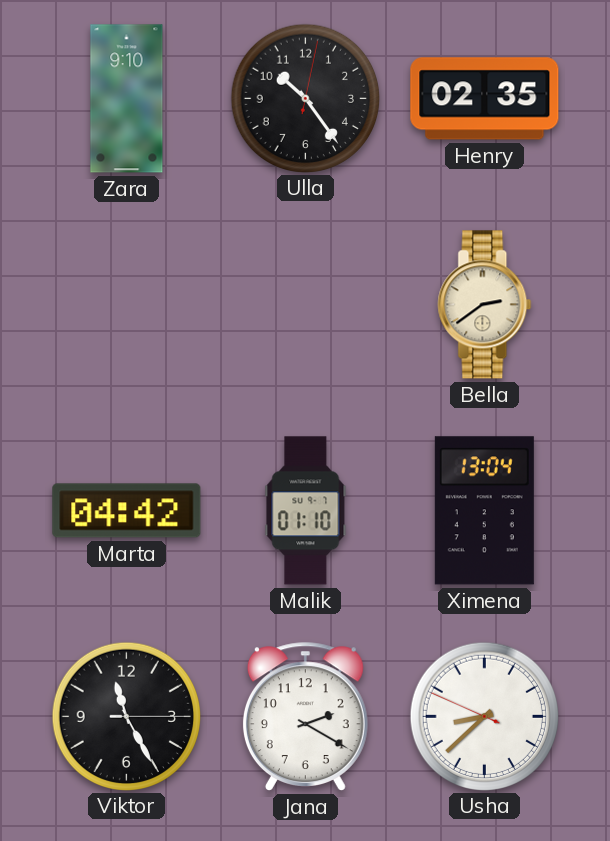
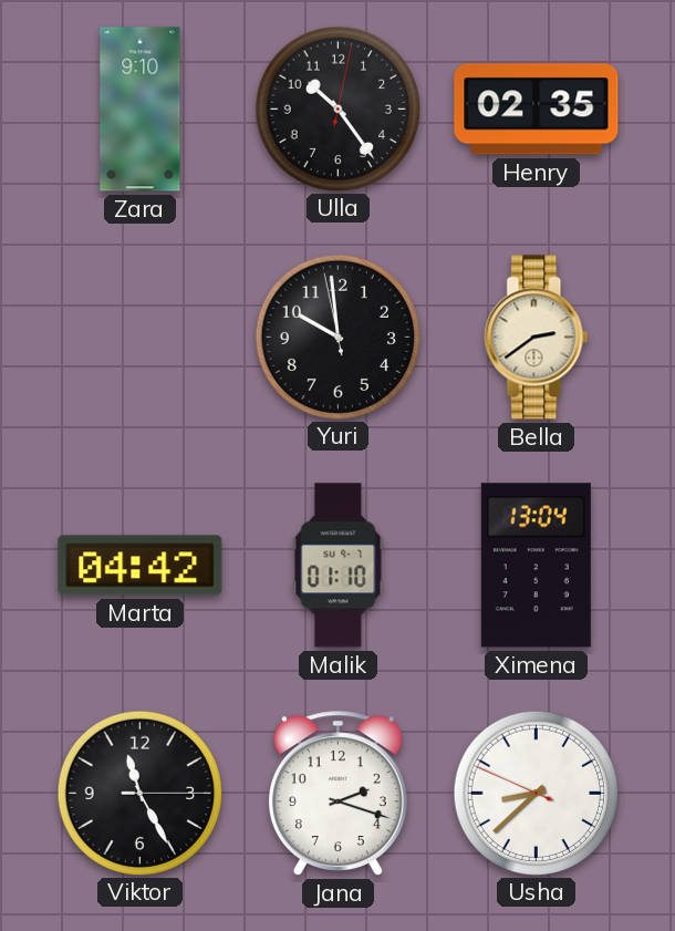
Yuri: none -> 9:58
Jana: 2:20 -> 2:18
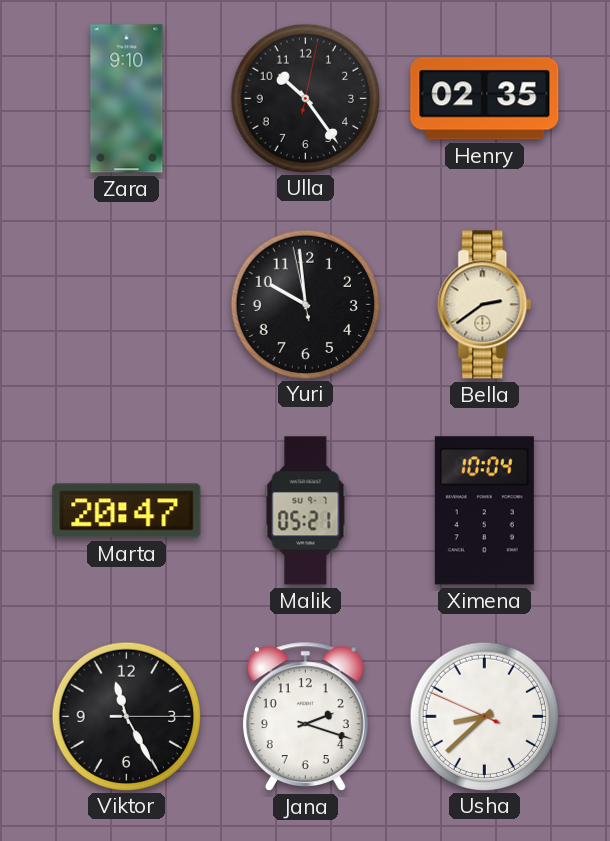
Marta: 04:42 -> 20:47
Malik: 01:10 -> 05:21
Ximena: 13:04 -> 10:04
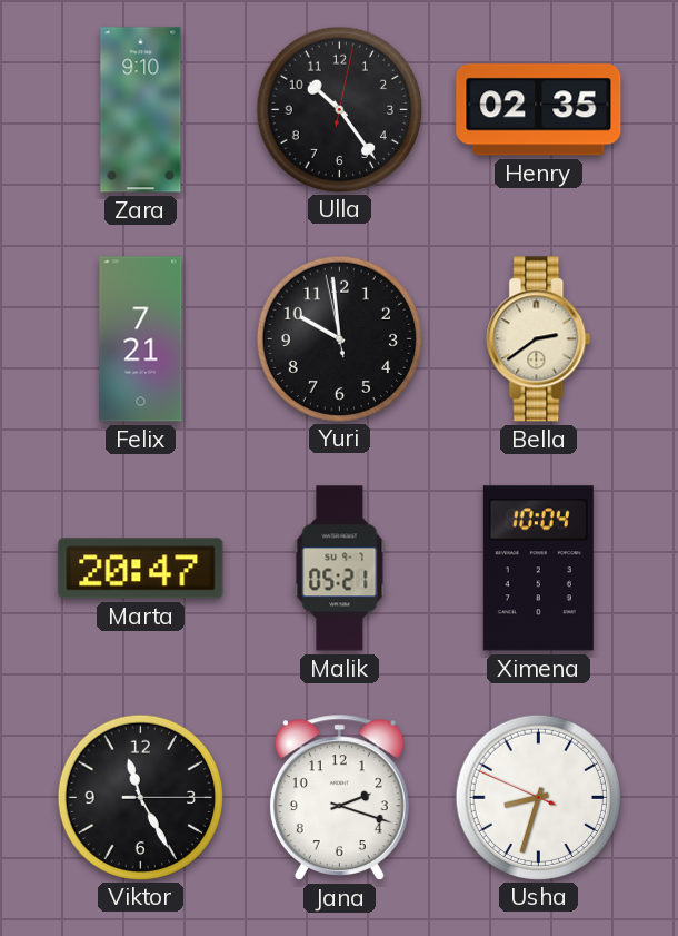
Felix: none -> 7:21
Usha: 8:37 -> 8:32
